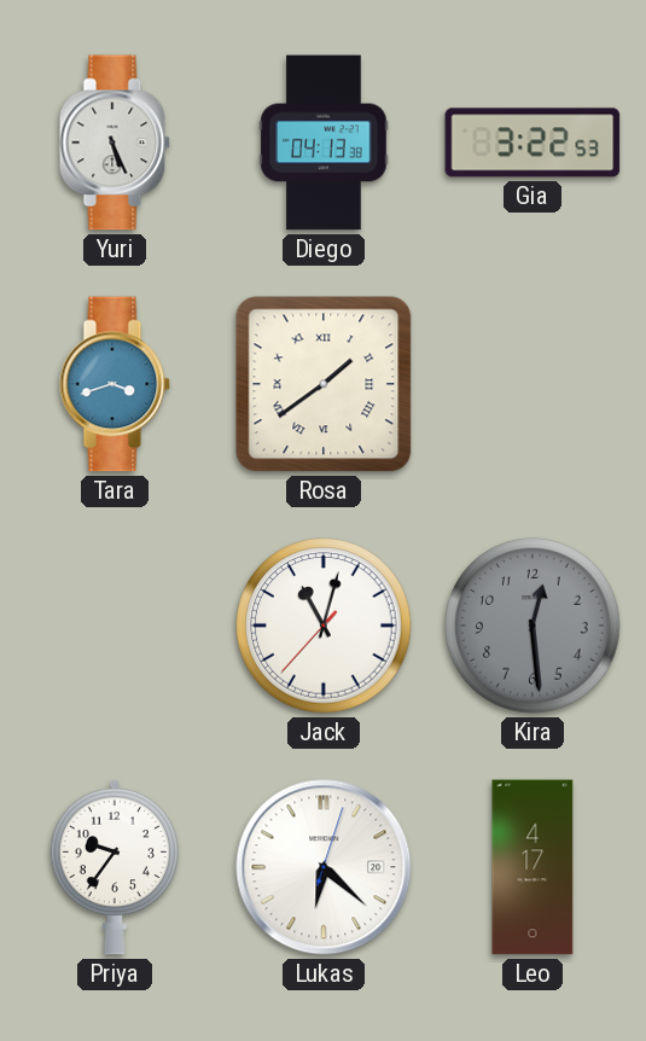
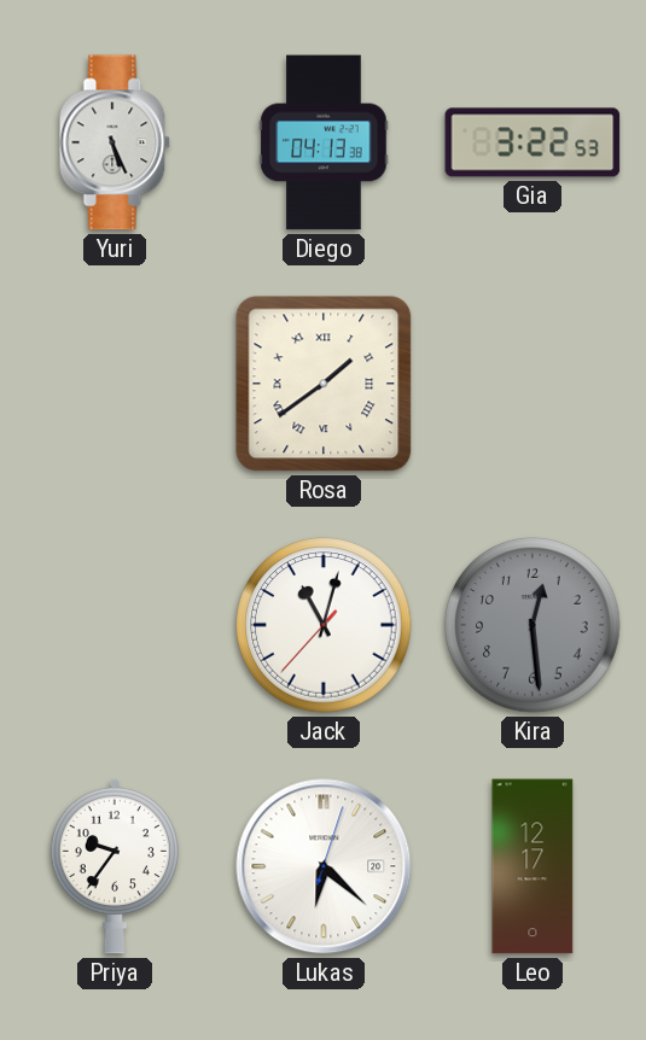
Tara: 3:42 -> none
Leo: 4:17 -> 12:17
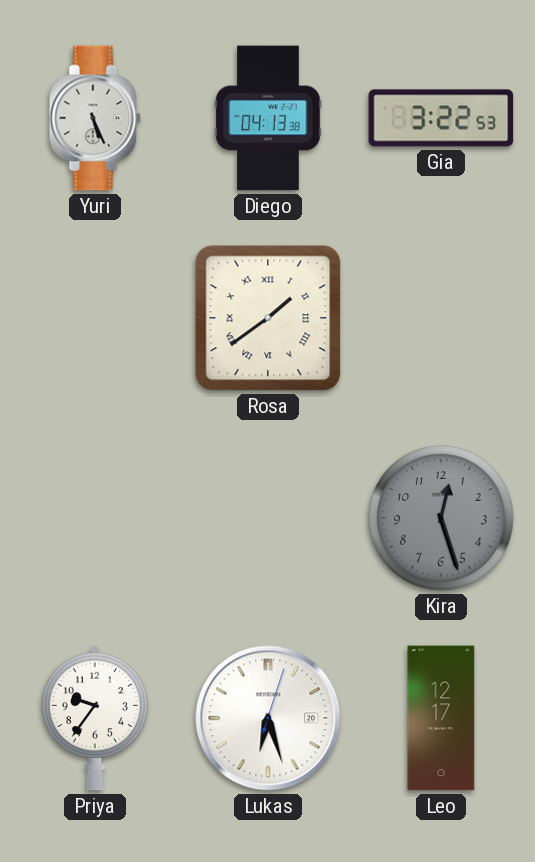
Jack: 11:02 -> none
Kira: 12:29 -> 12:27
Lukas: 6:22 -> 6:27
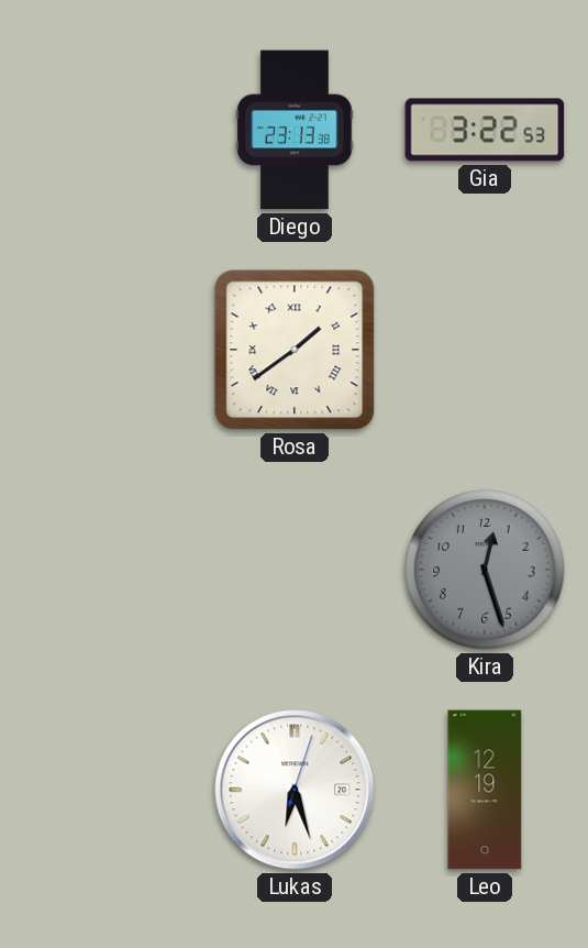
Yuri: 5:26 -> none
Diego: 04:13 -> 23:13
Priya: 9:36 -> none
Leo: 12:17 -> 12:19
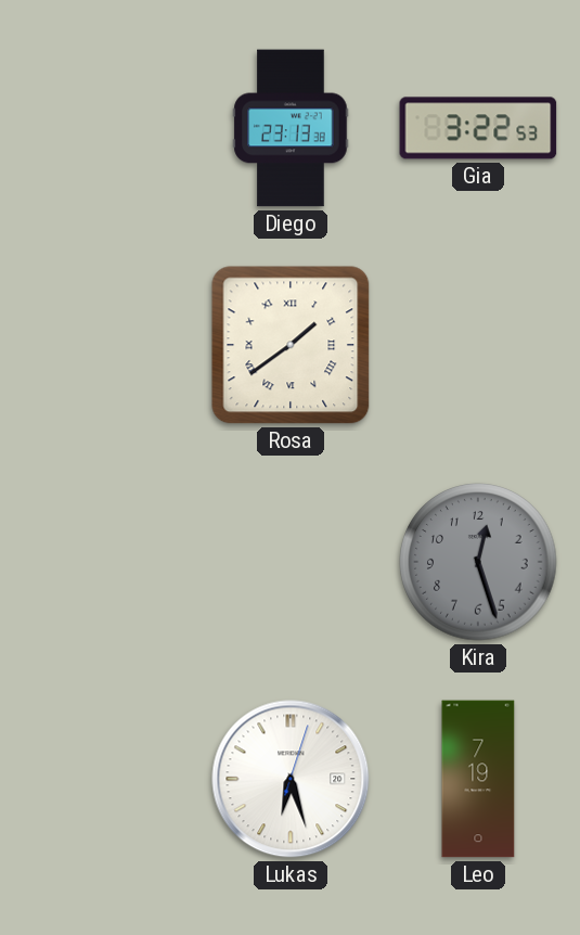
Leo: 12:19 -> 7:19
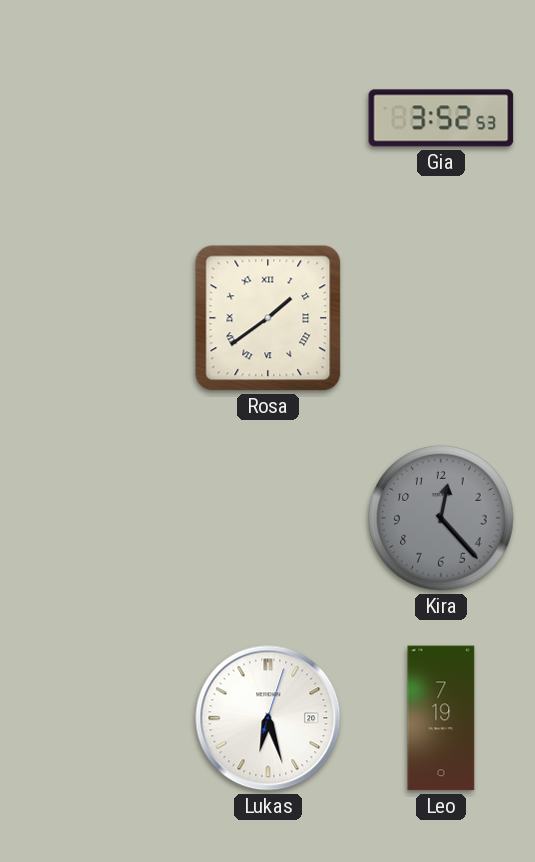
Diego: 23:13 -> none
Gia: 3:22 -> 3:52
Kira: 12:27 -> 12:23
